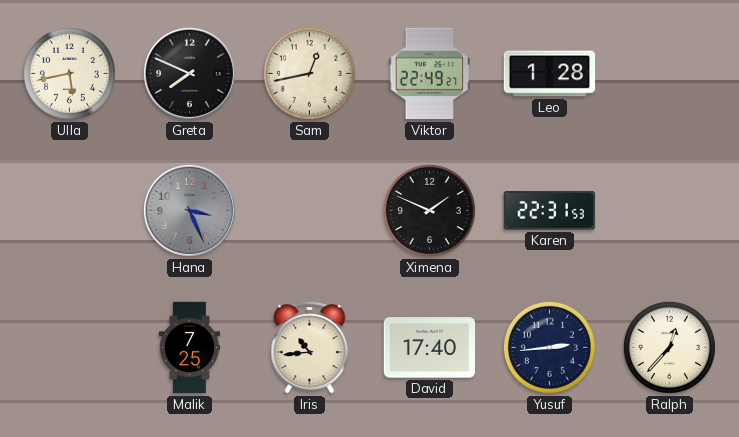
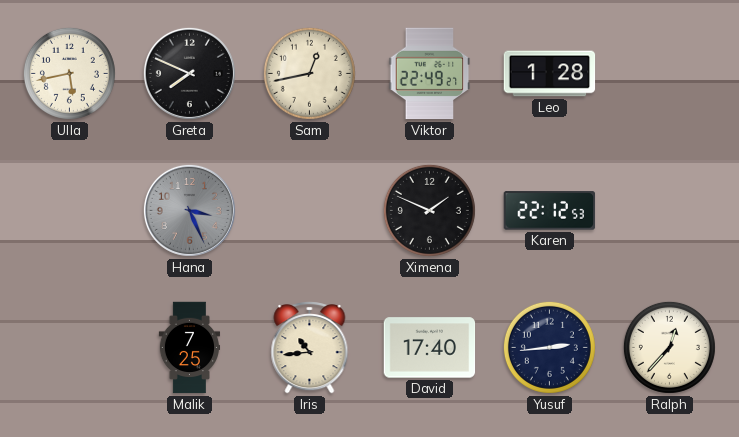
Karen: 22:31 -> 22:12
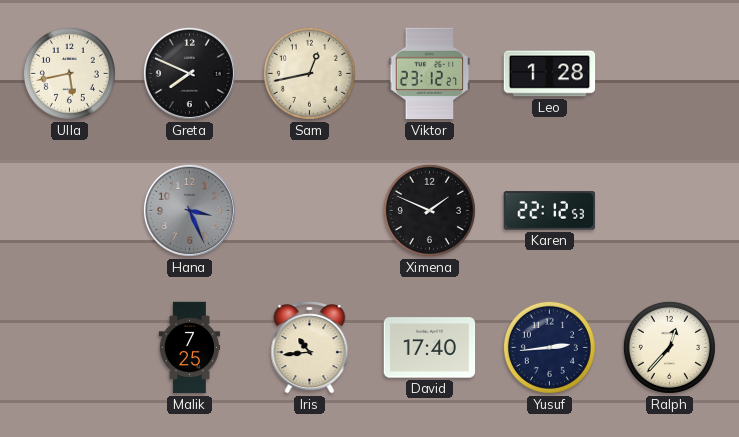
Viktor: 22:49 -> 23:12
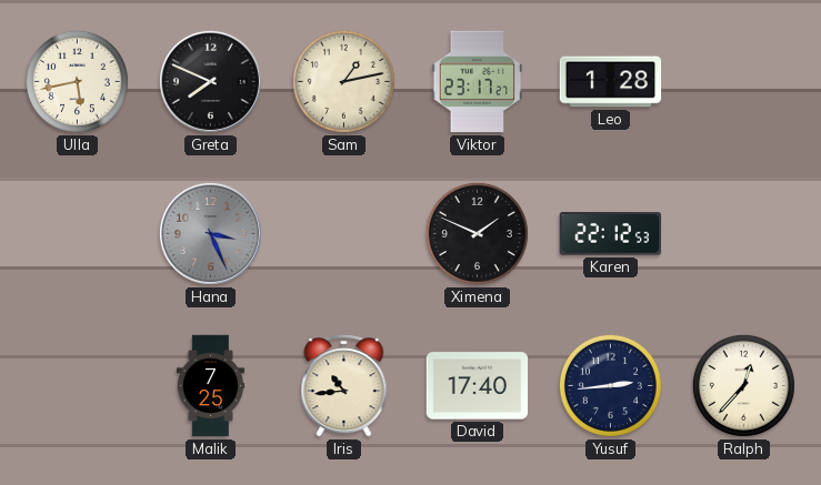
Sam: 12:43 -> 1:13
Viktor: 23:12 -> 23:17
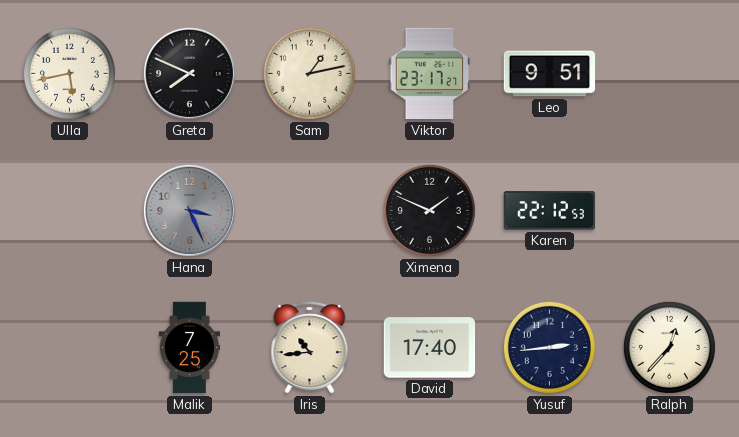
Leo: 1:28 -> 9:51
